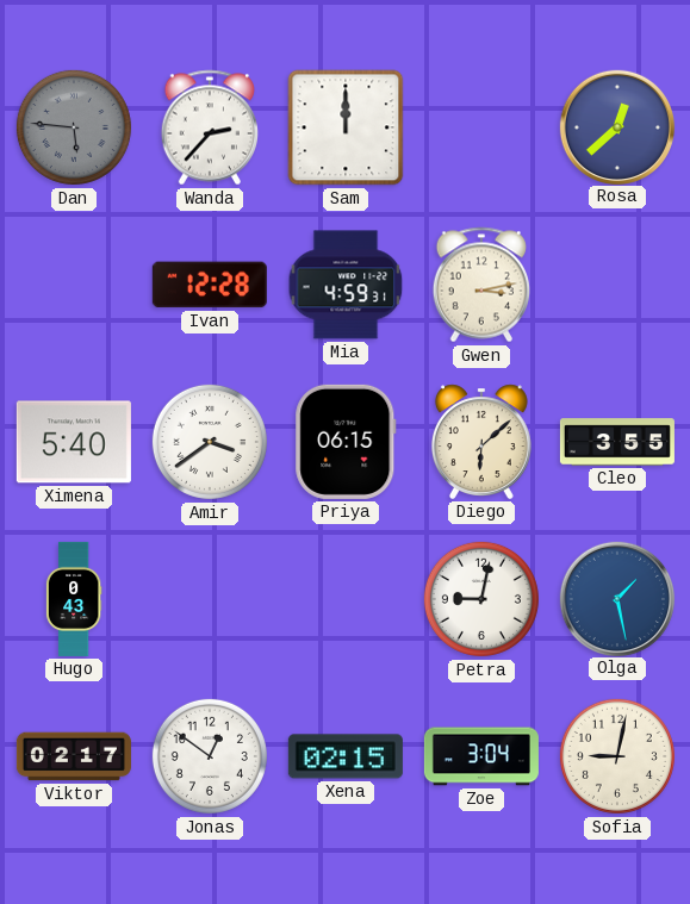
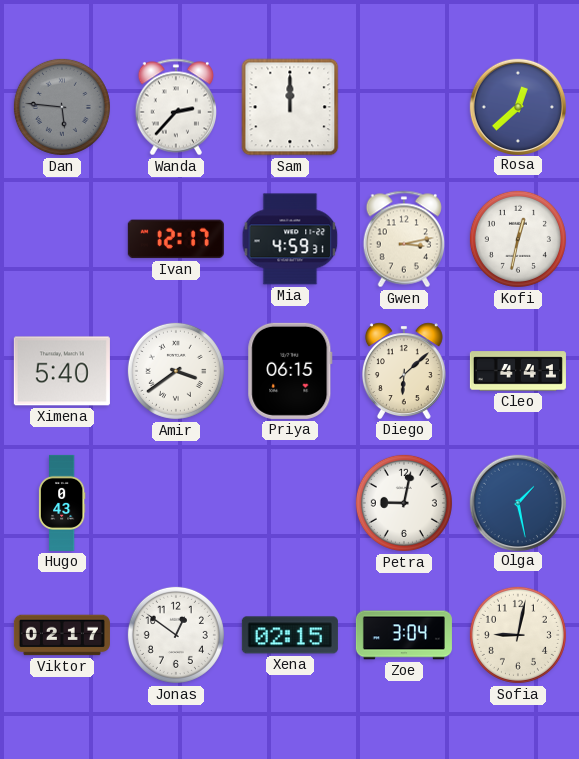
Ivan: 12:28 -> 12:17
Kofi: none -> 12:32
Cleo: 3:55 -> 4:41
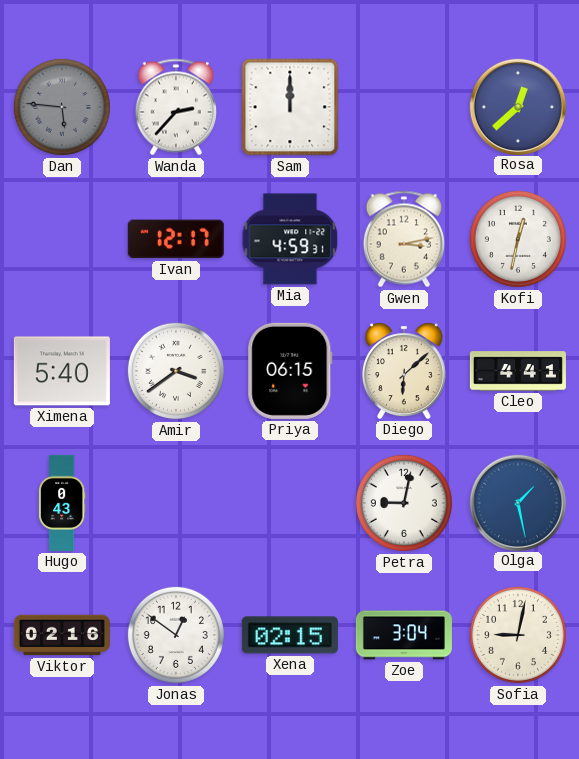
Viktor: 02:17 -> 02:16
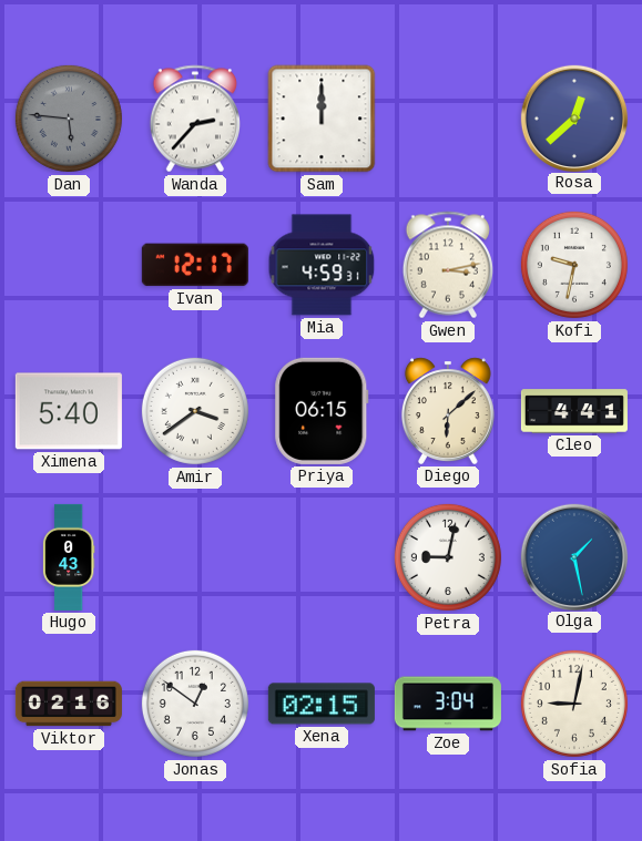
Kofi: 12:32 -> 9:32
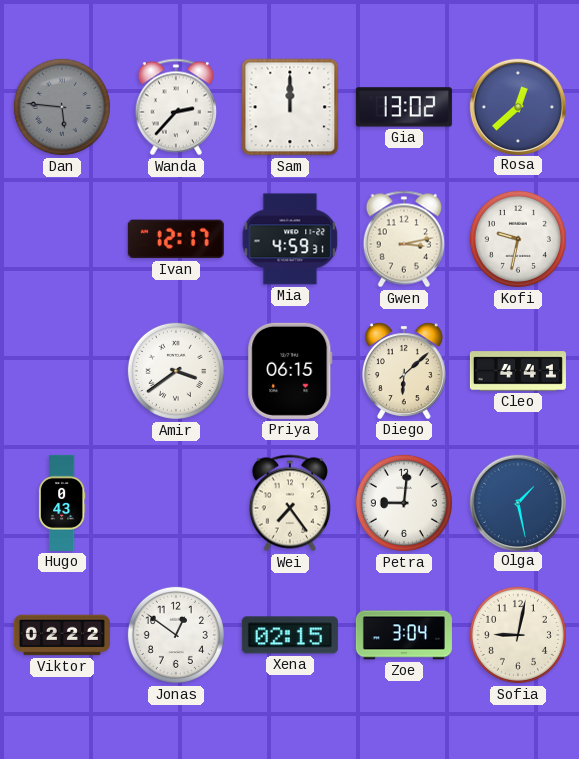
Gia: none -> 13:02
Ximena: 5:40 -> none
Wei: none -> 7:24
Petra: 9:02 -> 9:01
Viktor: 02:16 -> 02:22
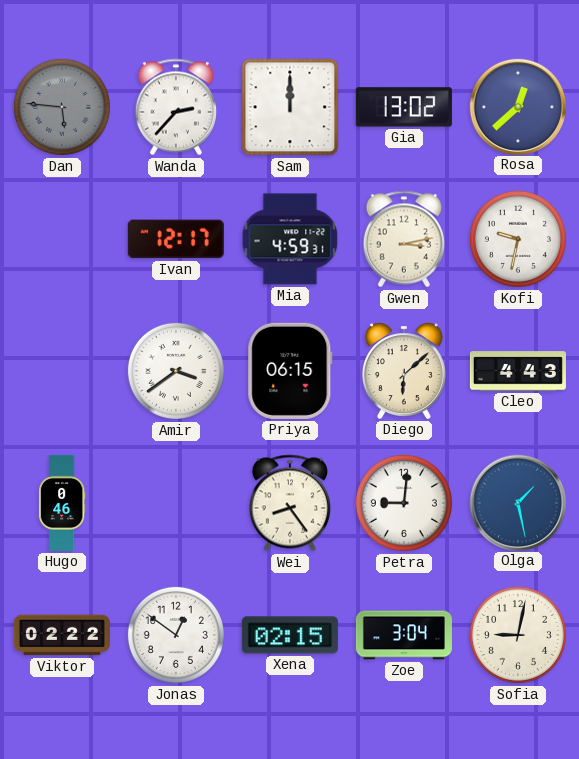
Cleo: 4:41 -> 4:43
Hugo: 0:43 -> 0:46
Wei: 7:24 -> 8:24
